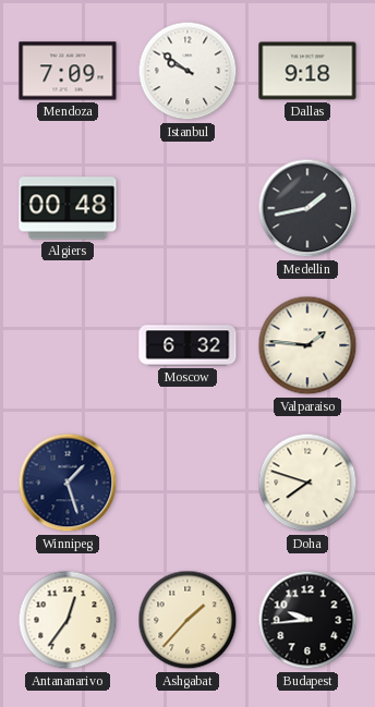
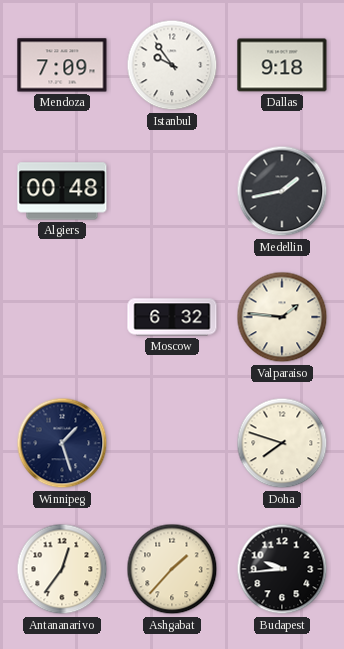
Istanbul: 9:51 -> 9:54
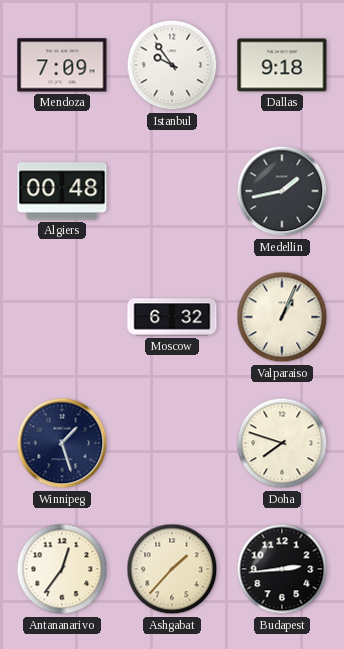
Valparaiso: 1:46 -> 1:04
Budapest: 9:44 -> 2:44
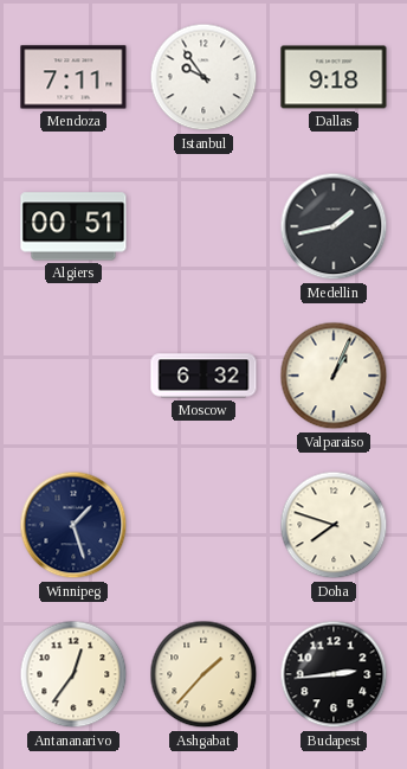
Mendoza: 7:09 -> 7:11
Algiers: 00:48 -> 00:51
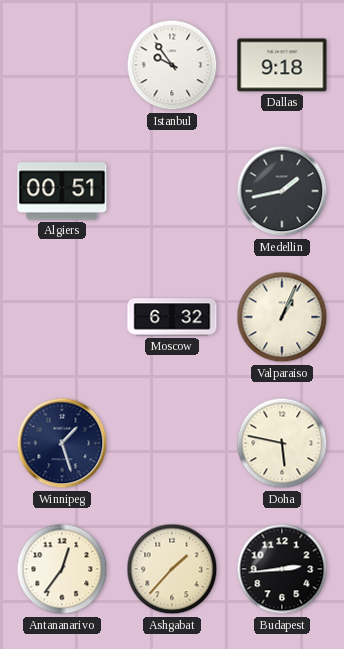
Mendoza: 7:11 -> none
Doha: 7:48 -> 5:47
